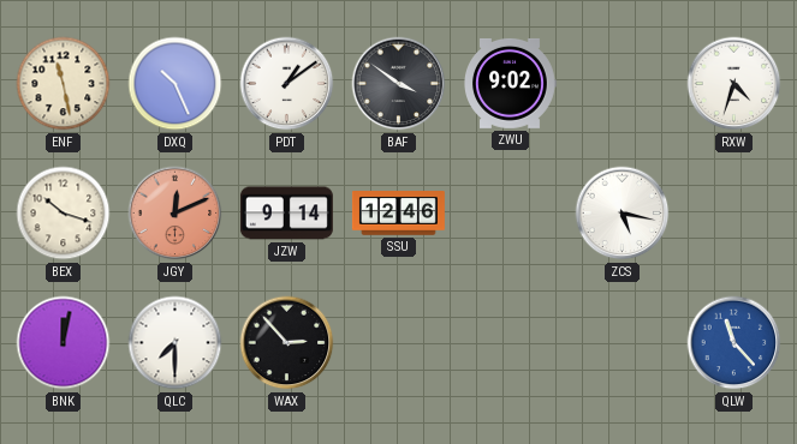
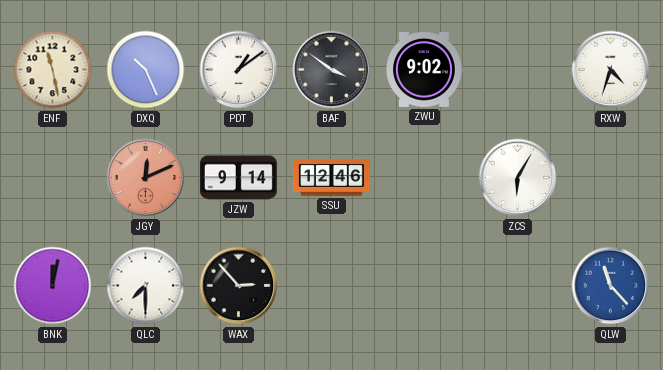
BEX: 10:18 -> none
ZCS: 5:17 -> 6:05
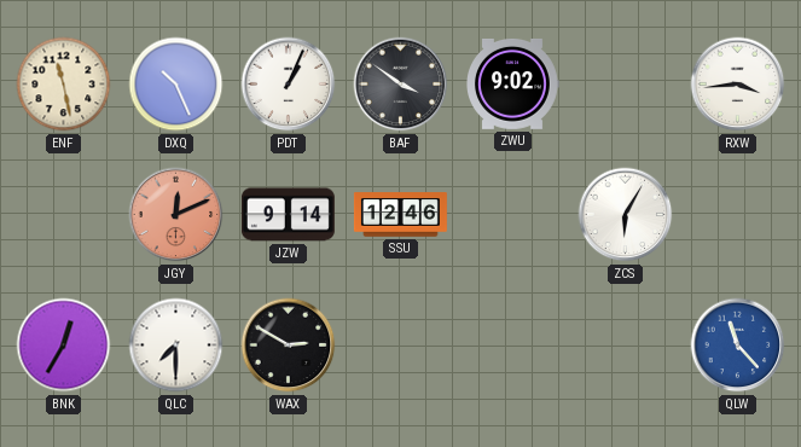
PDT: 1:09 -> 1:04
RXW: 4:33 -> 3:44
BNK: 12:02 -> 12:35
WAX: 2:53 -> 2:50
